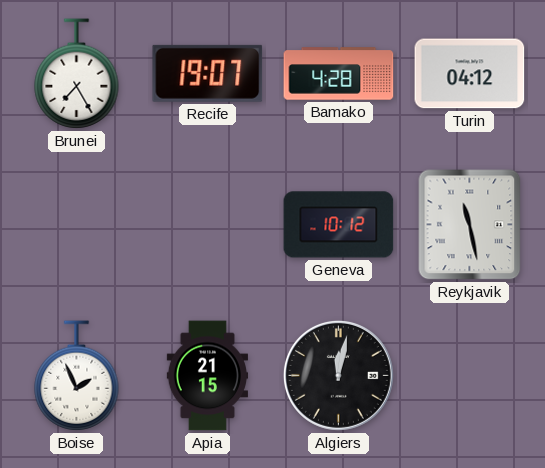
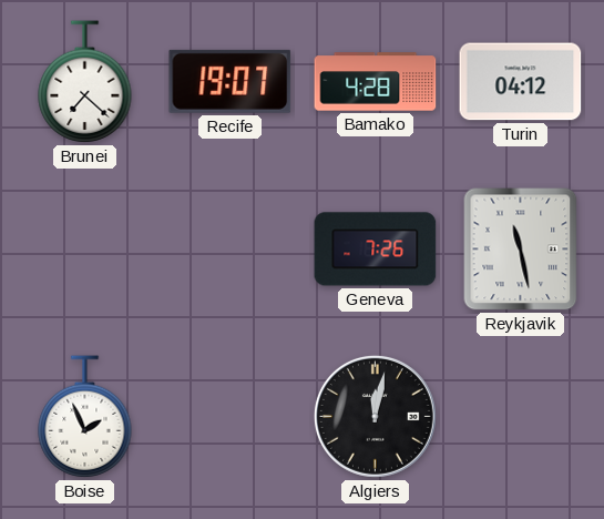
Brunei: 7:25 -> 7:22
Geneva: 10:12 -> 7:26
Apia: 21:15 -> none
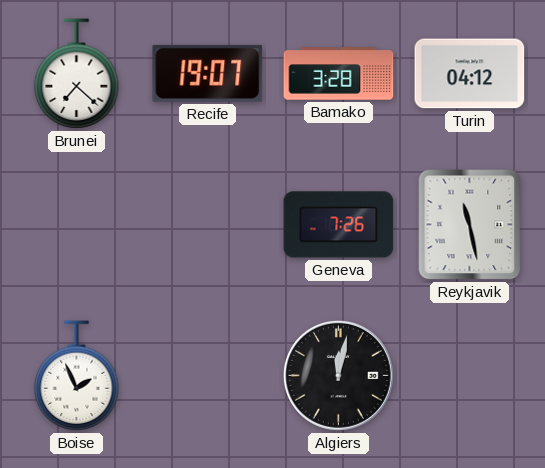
Bamako: 4:28 -> 3:28
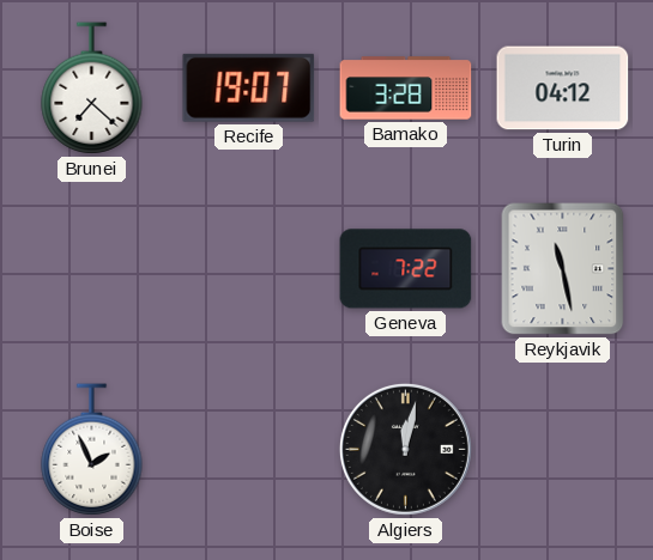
Geneva: 7:26 -> 7:22
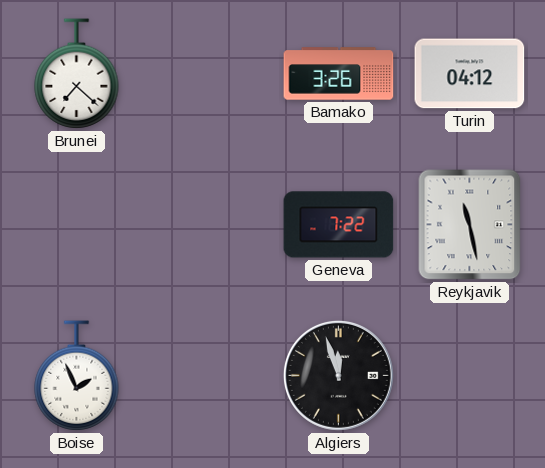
Recife: 19:07 -> none
Bamako: 3:28 -> 3:26
Algiers: 12:02 -> 11:57
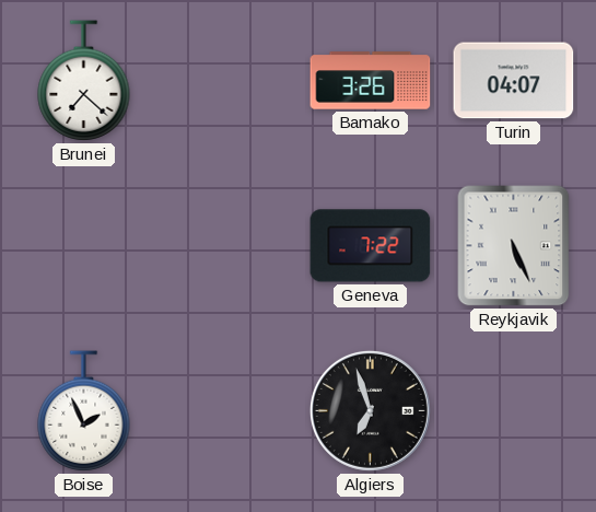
Turin: 04:12 -> 04:07
Reykjavik: 11:28 -> 5:26
Algiers: 11:57 -> 6:57
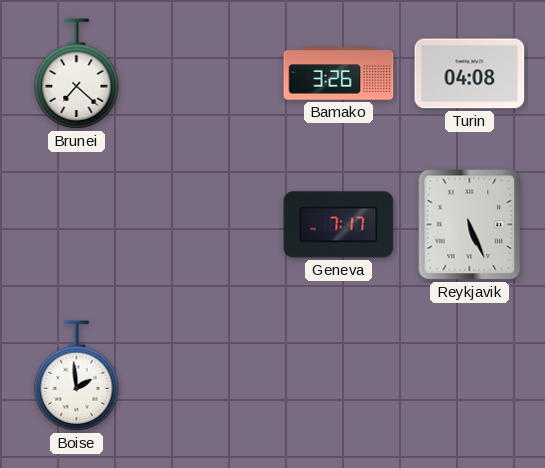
Turin: 04:07 -> 04:08
Geneva: 7:22 -> 7:17
Boise: 1:56 -> 1:59
Algiers: 6:57 -> none
